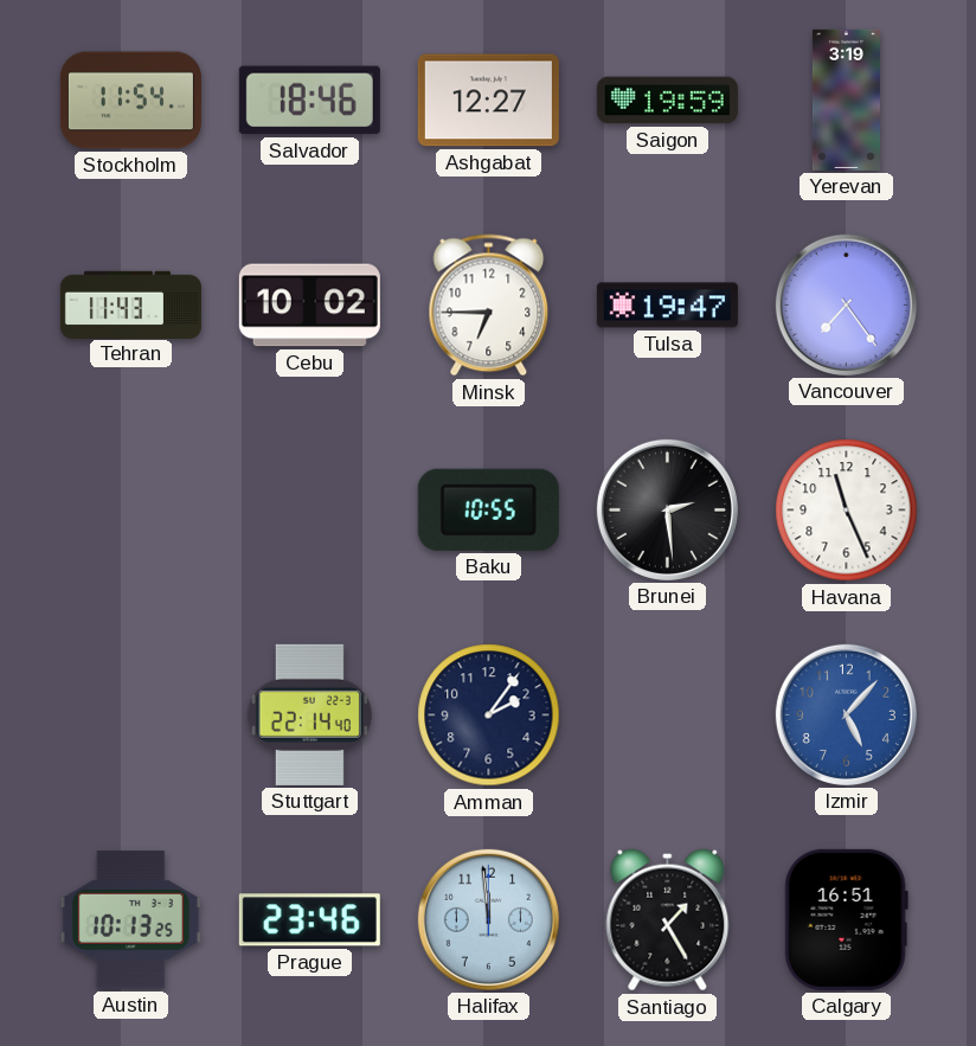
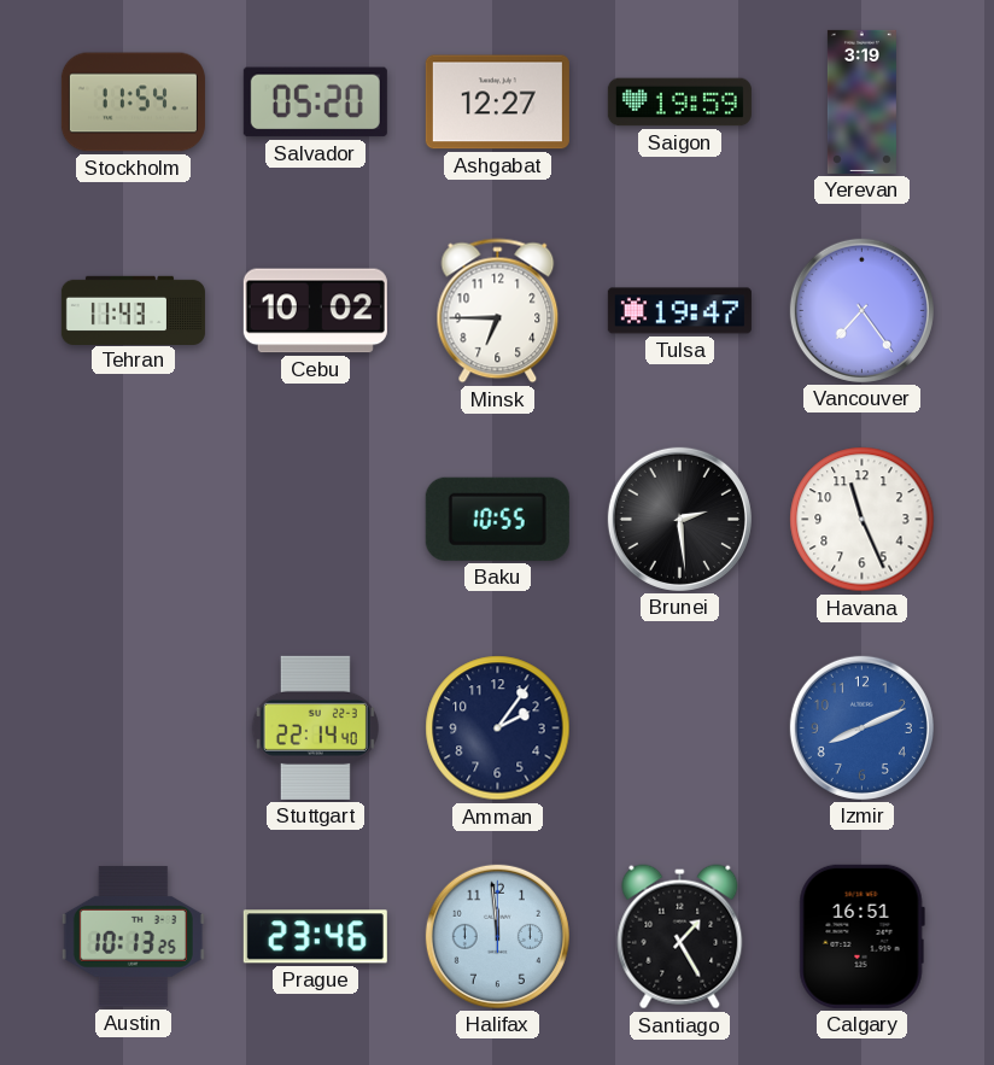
Salvador: 18:46 -> 05:20
Izmir: 5:07 -> 8:11
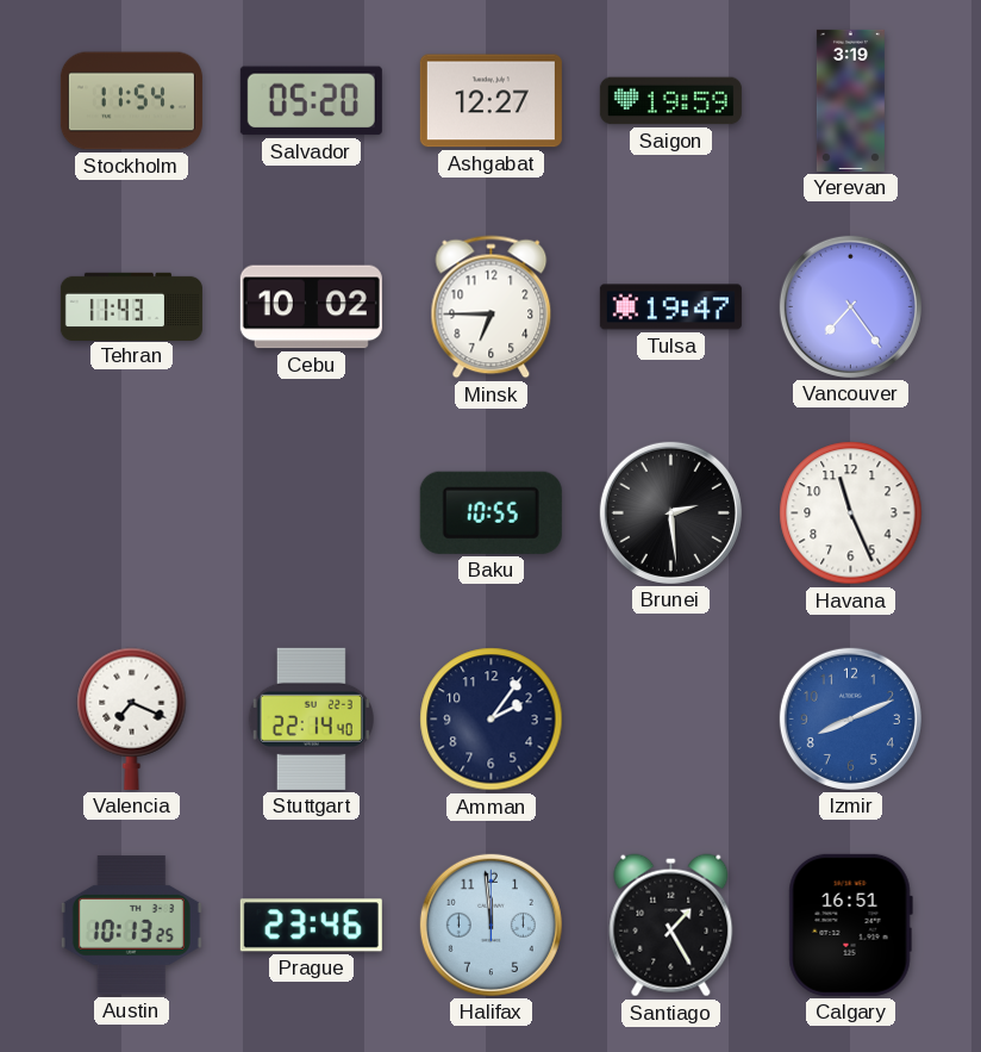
Valencia: none -> 7:19
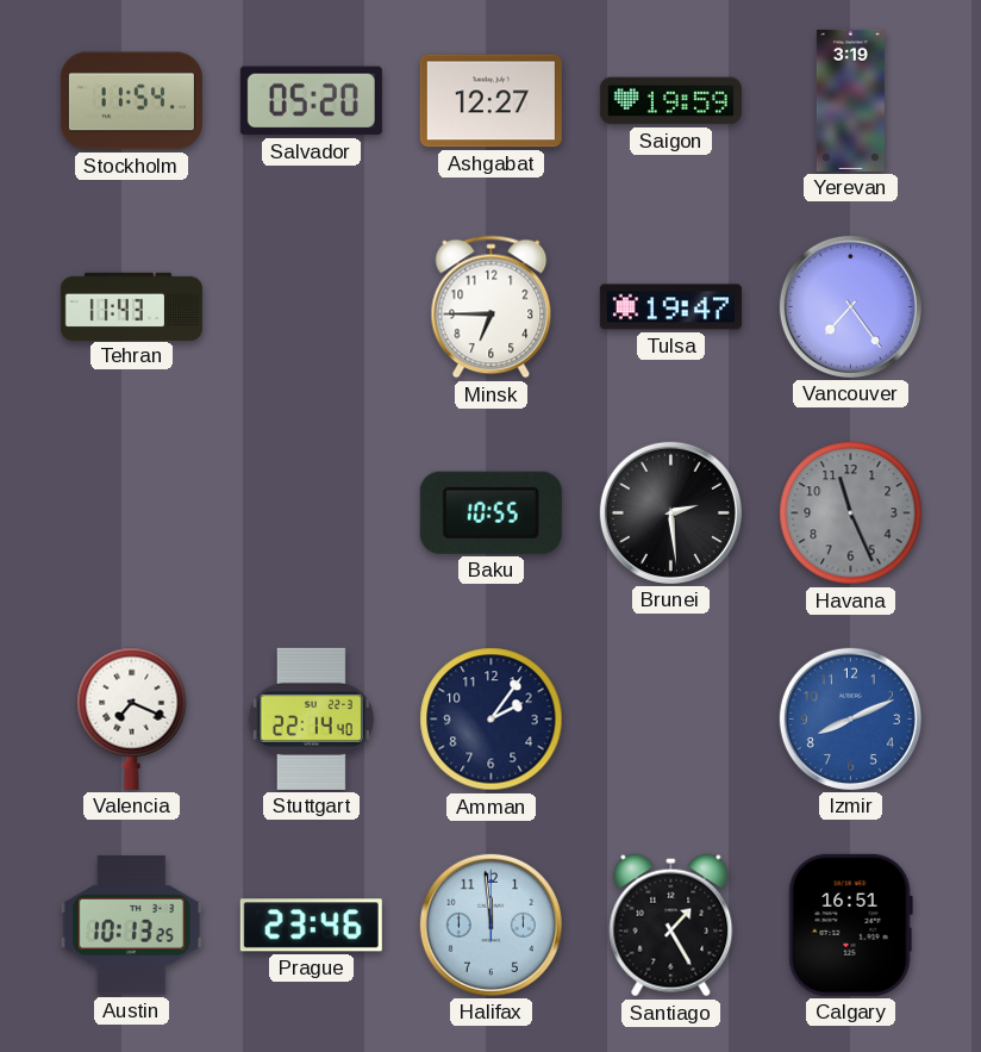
Cebu: 10:02 -> none
Havana dial: white -> grey
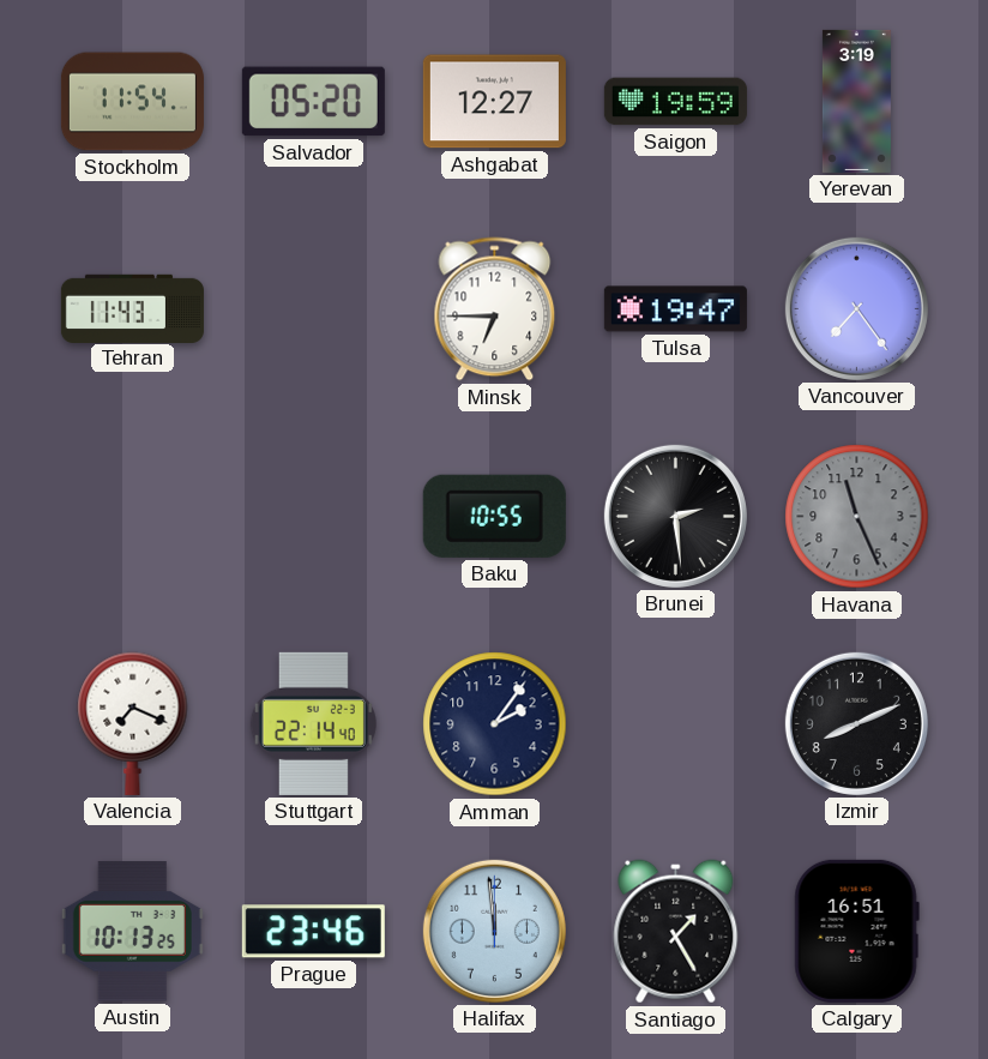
Izmir dial: blue -> black
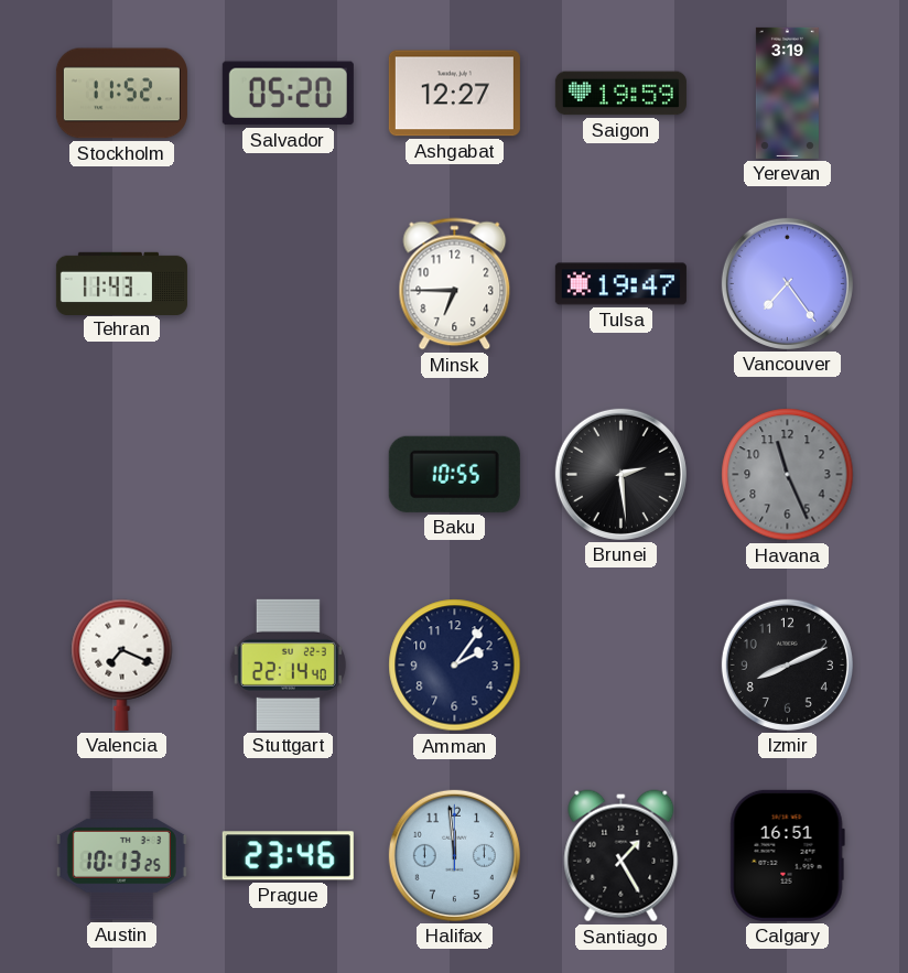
Stockholm: 11:54 -> 11:52
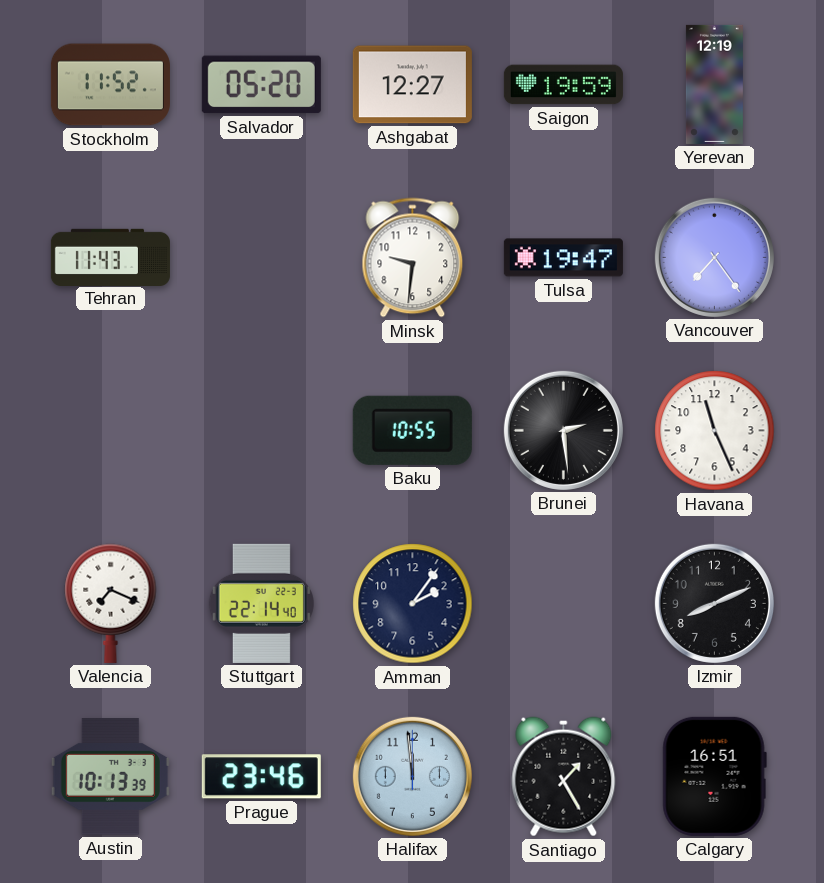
Yerevan: 3:19 -> 12:19
Minsk: 6:45 -> 9:31
Havana dial: grey -> white
Austin: 10:13:25 -> 10:13:39
